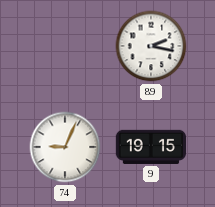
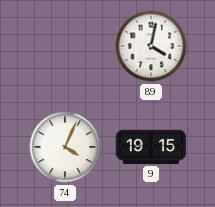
89: 2:17 -> 4:02
74: 9:04 -> 4:04
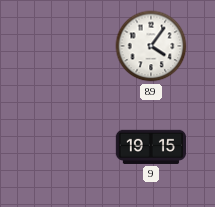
89: 4:02 -> 4:06
74: 4:04 -> none
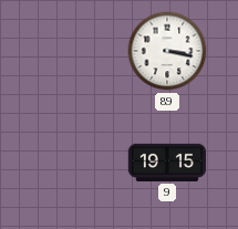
89: 4:06 -> 3:17
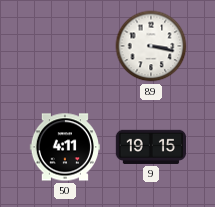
50: none -> 4:11
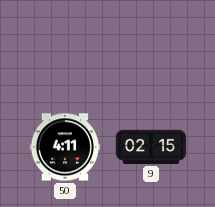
89: 3:17 -> none
9: 19:15 -> 02:15
